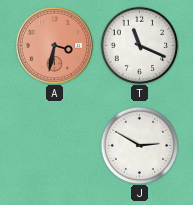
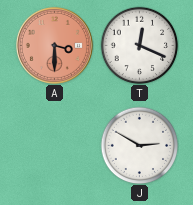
A: 3:32 -> 3:30
T: 11:19 -> 12:19
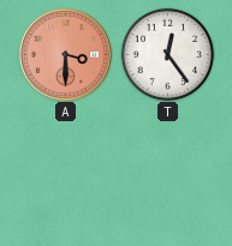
T: 12:19 -> 12:24
J: 2:50 -> none
